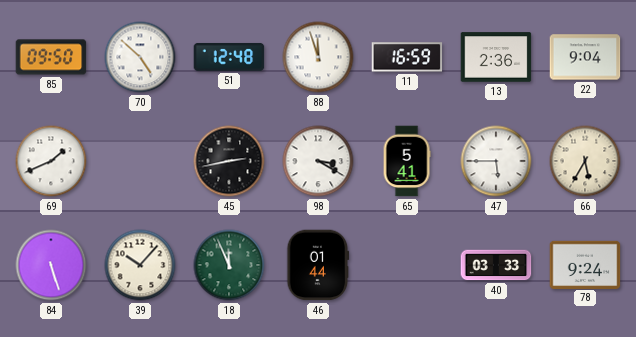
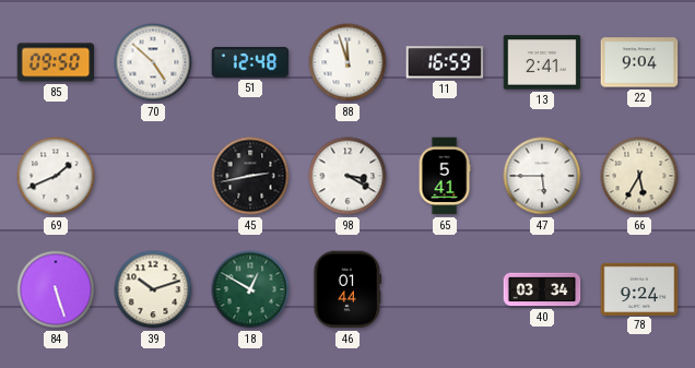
13: 2:36 -> 2:41
39: 10:07 -> 10:12
18: 11:56 -> 12:50
40: 03:33 -> 03:34
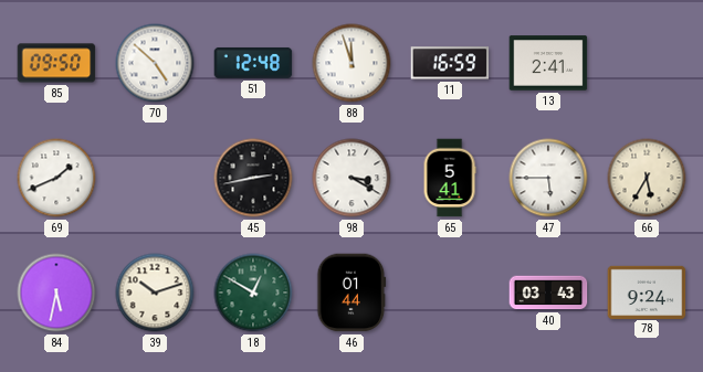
22: 9:04 -> none
84: 5:27 -> 5:32
40: 03:34 -> 03:43
